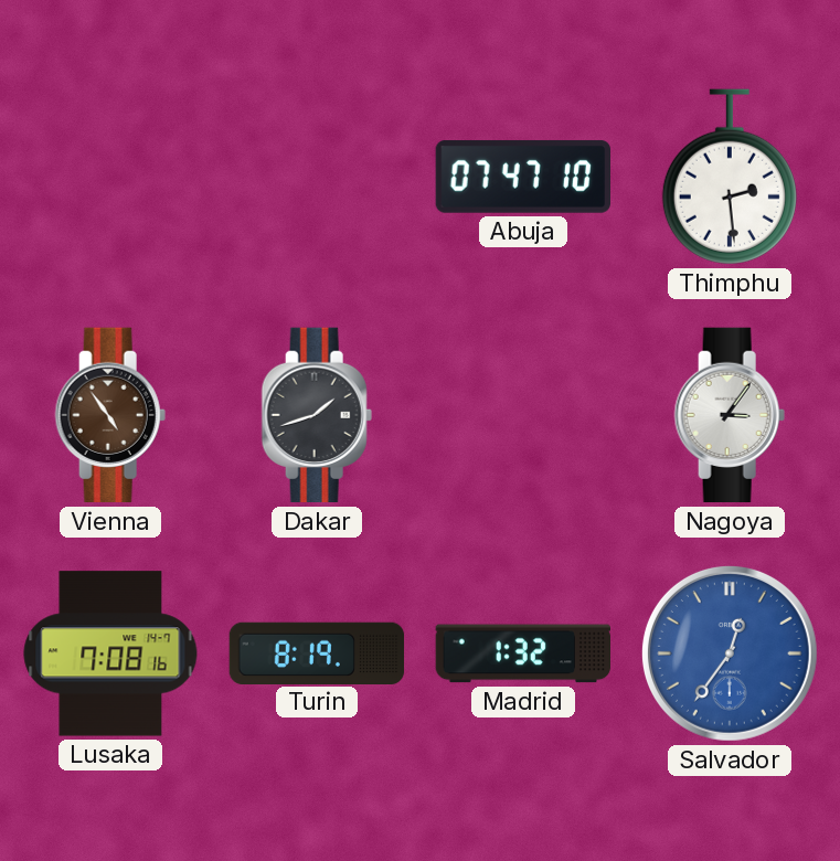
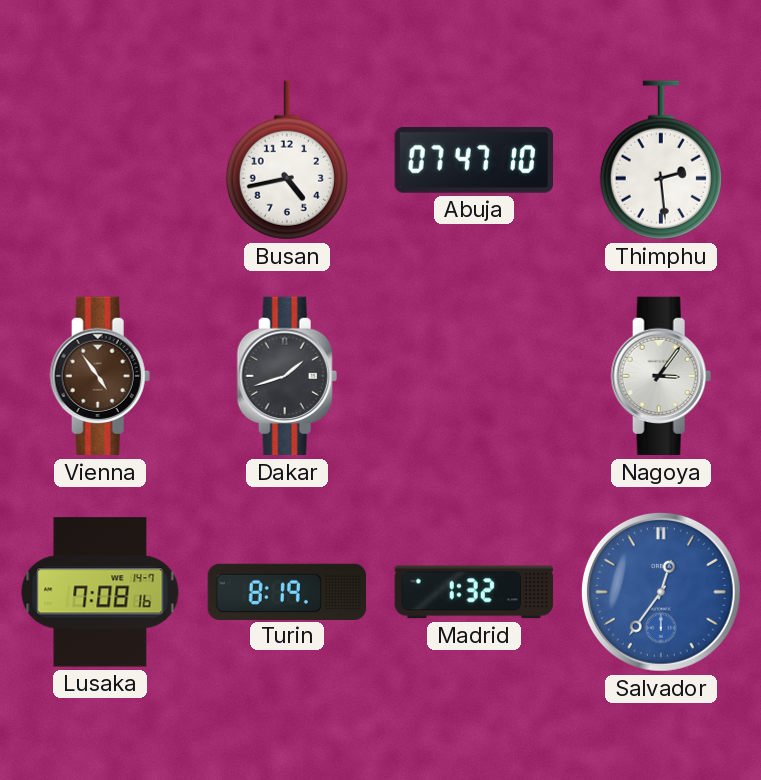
Busan: none -> 4:43
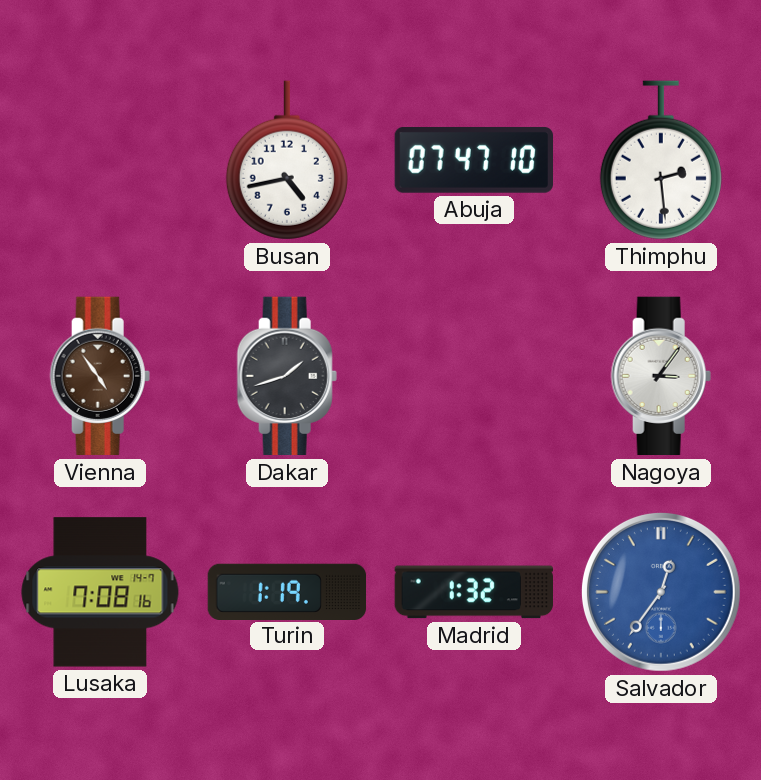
Turin: 8:19 -> 1:19
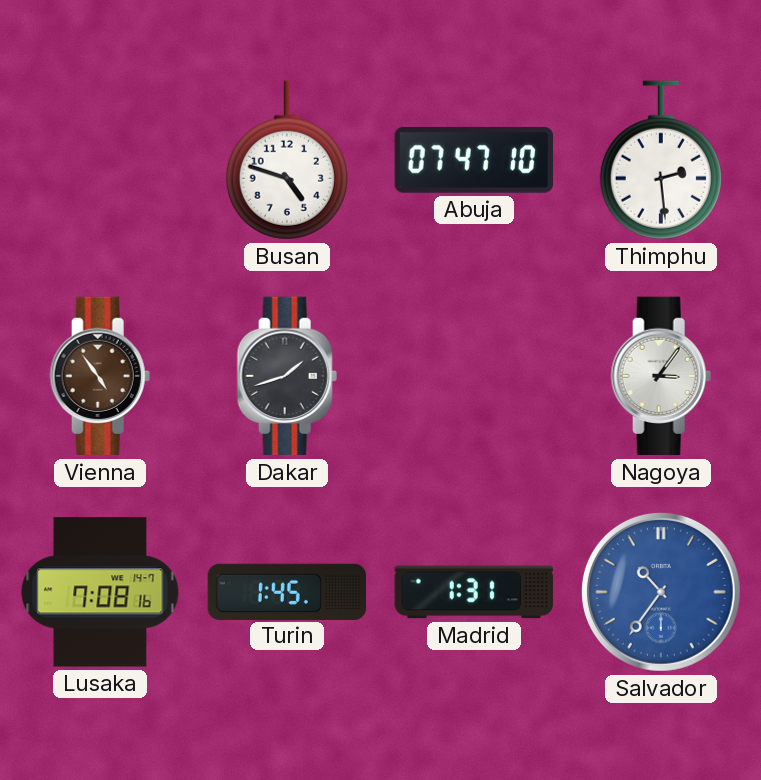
Busan: 4:43 -> 4:48
Turin: 1:19 -> 1:45
Madrid: 1:32 -> 1:31
Salvador: 12:36 -> 10:36
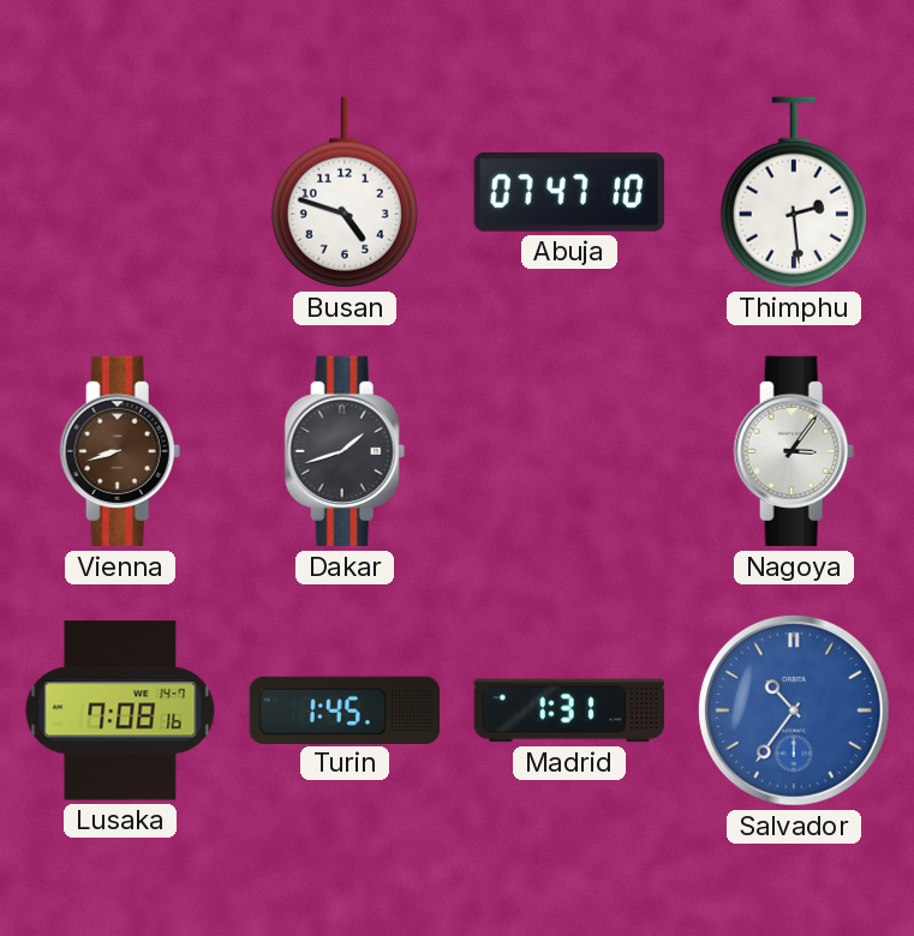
Vienna: 4:54 -> 8:42
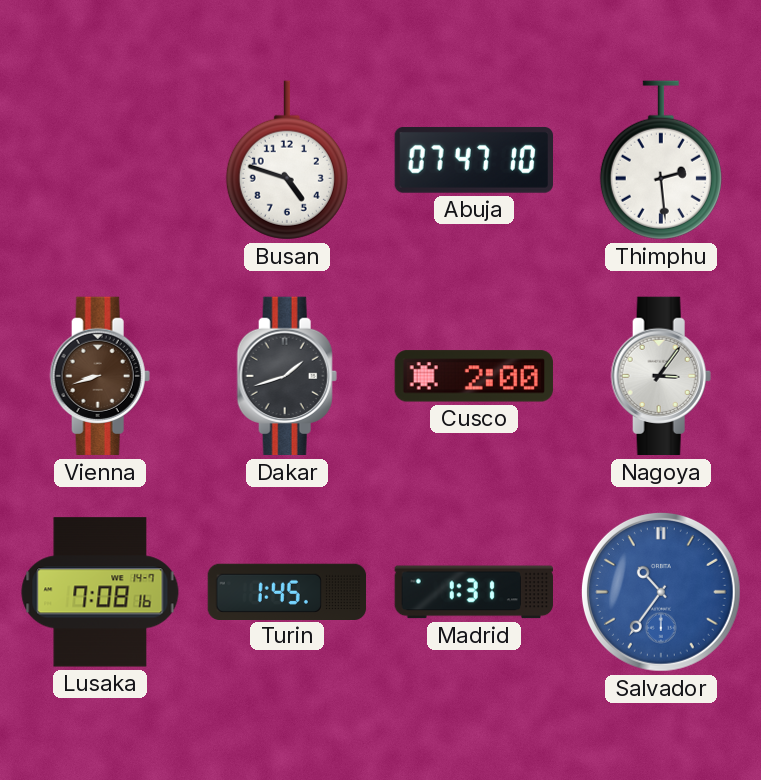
Cusco: none -> 2:00
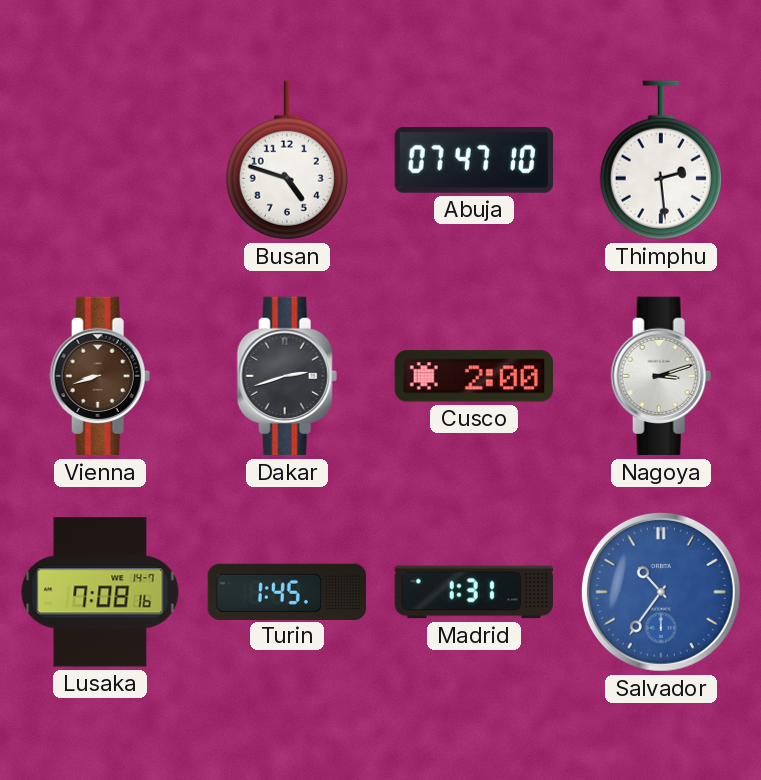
Dakar: 1:42 -> 2:42
Nagoya: 3:06 -> 3:12
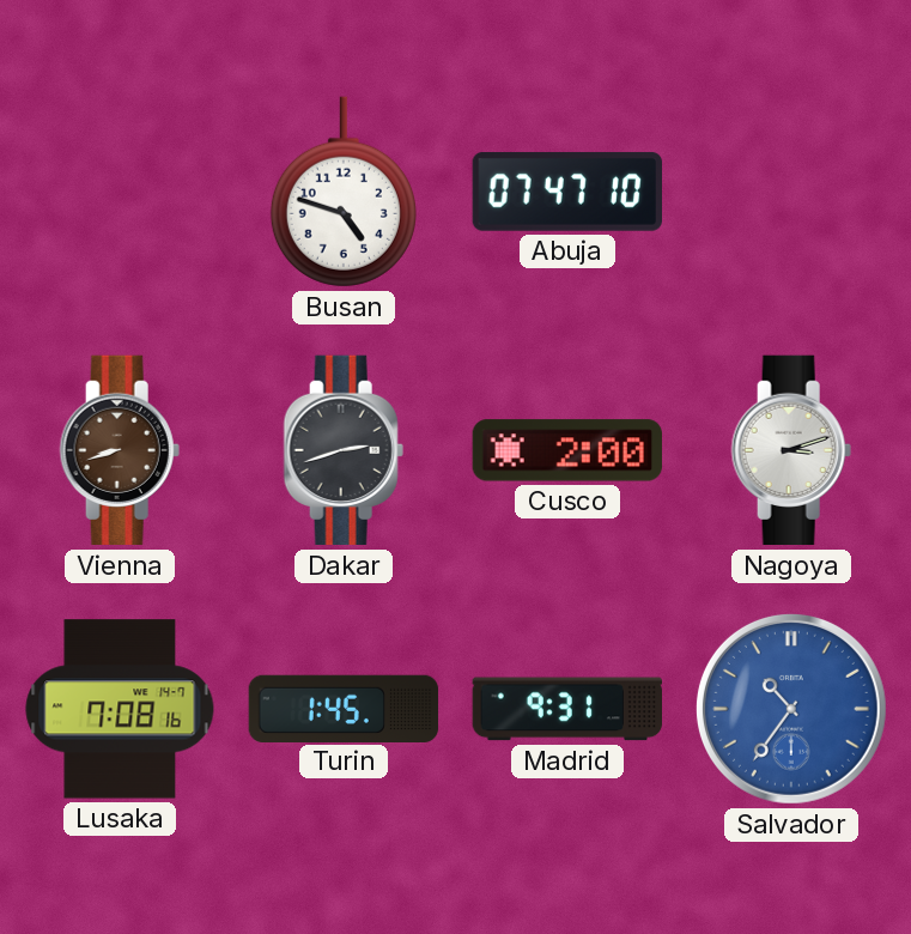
Thimphu: 2:29 -> none
Madrid: 1:31 -> 9:31
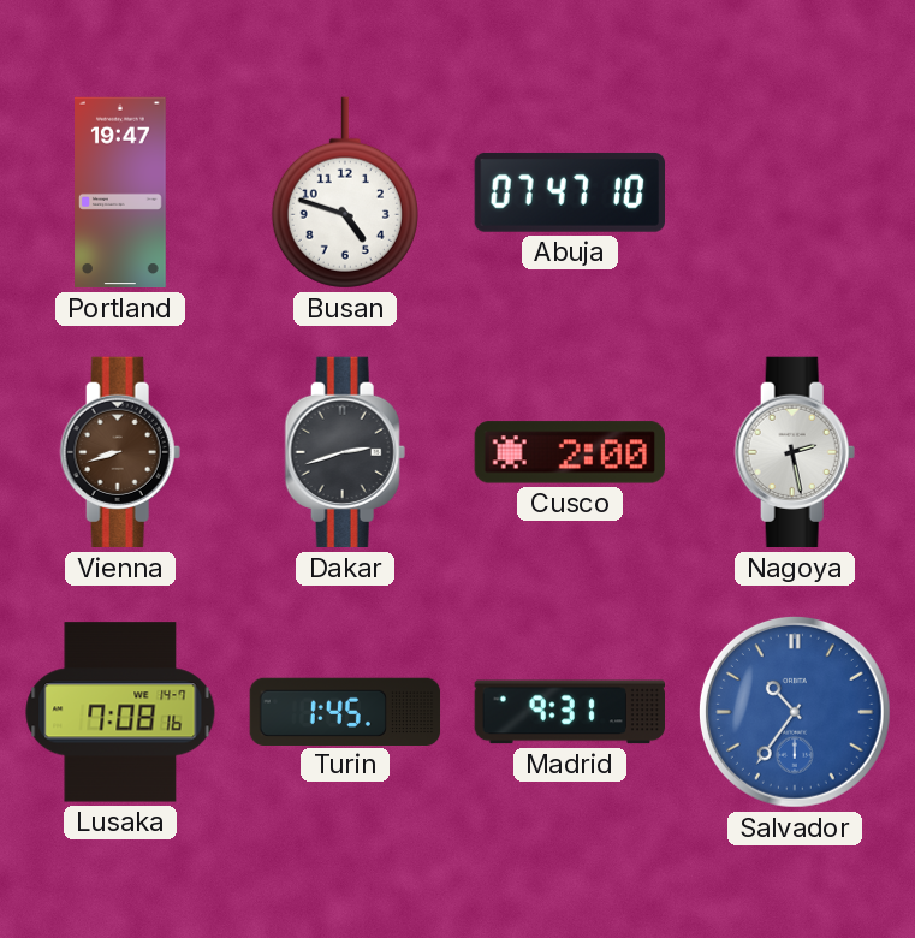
Portland: none -> 19:47
Nagoya: 3:12 -> 2:28
